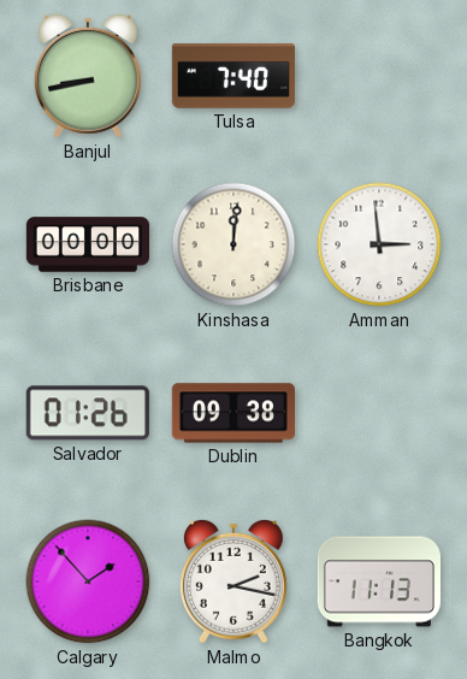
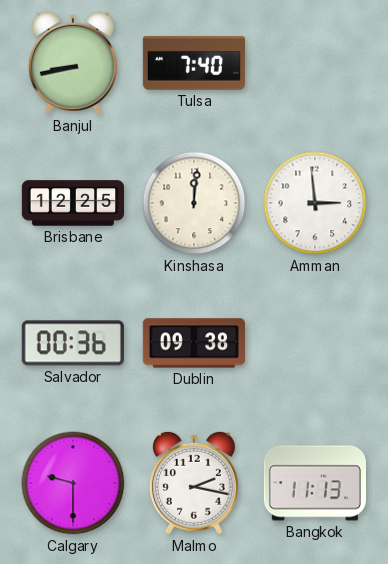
Brisbane: 00:00 -> 12:25
Salvador: 01:26 -> 00:36
Calgary: 1:53 -> 9:30
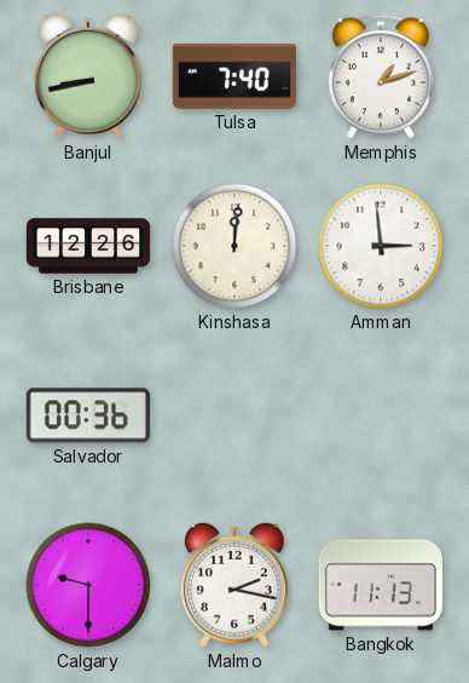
Memphis: none -> 1:12
Brisbane: 12:25 -> 12:26
Dublin: 09:38 -> none
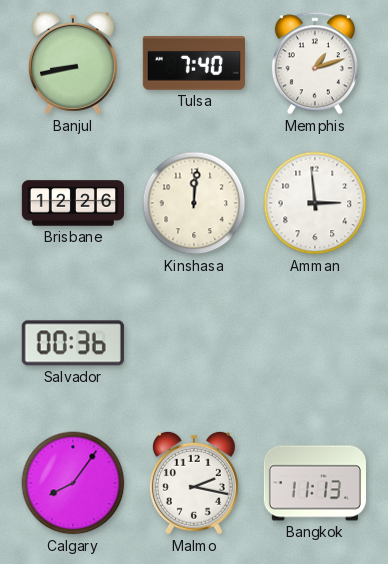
Calgary: 9:30 -> 8:06
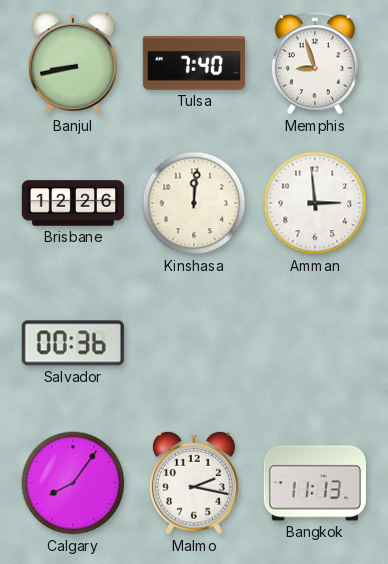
Memphis: 1:12 -> 8:57
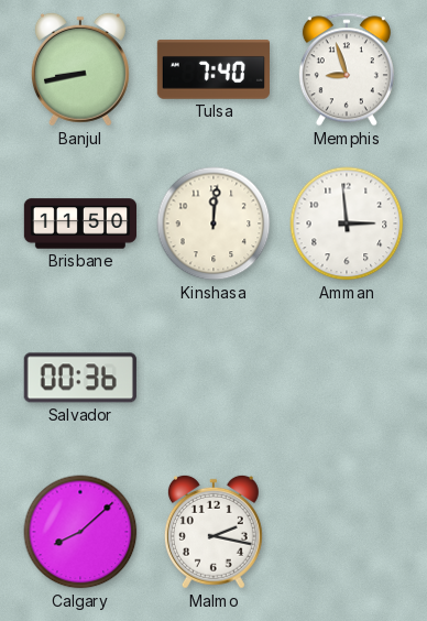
Brisbane: 12:26 -> 11:50
Calgary: 8:06 -> 8:08
Bangkok: 11:13 -> none
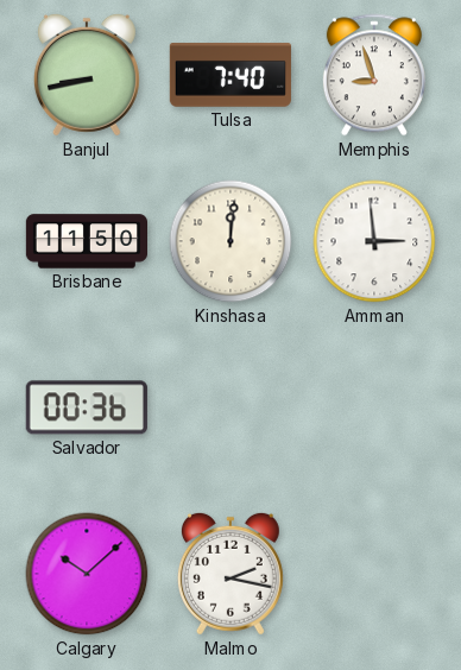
Calgary: 8:08 -> 10:08
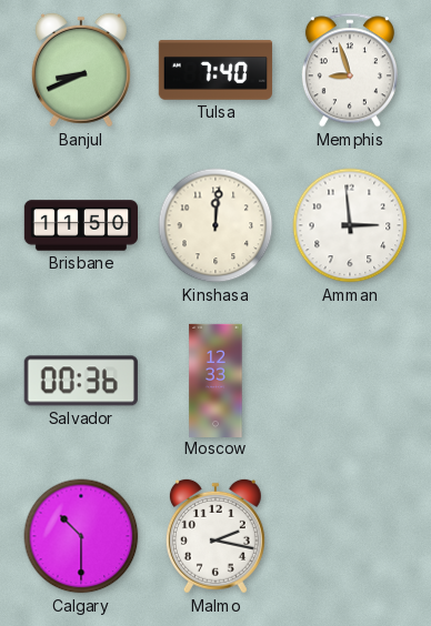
Banjul: 8:43 -> 8:41
Moscow: none -> 12:33
Calgary: 10:08 -> 10:30
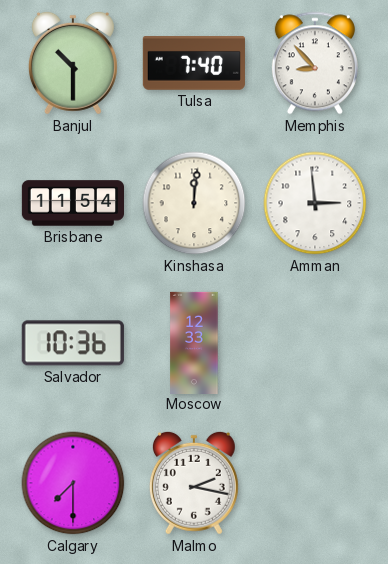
Banjul: 8:41 -> 10:30
Memphis: 8:57 -> 8:53
Brisbane: 11:50 -> 11:54
Salvador: 00:36 -> 10:36
Calgary: 10:30 -> 7:30
